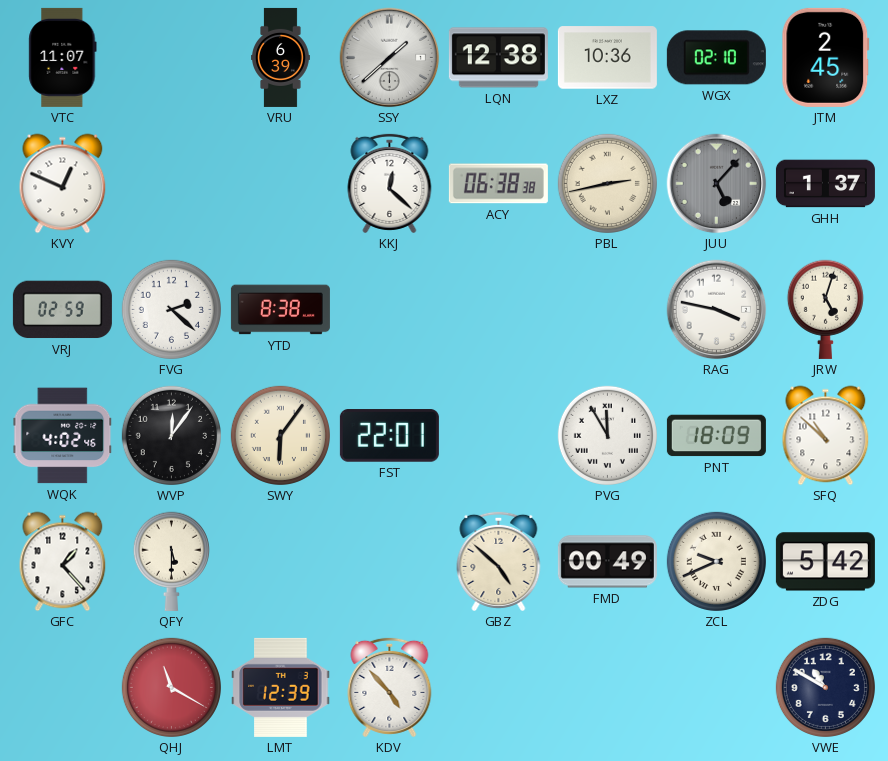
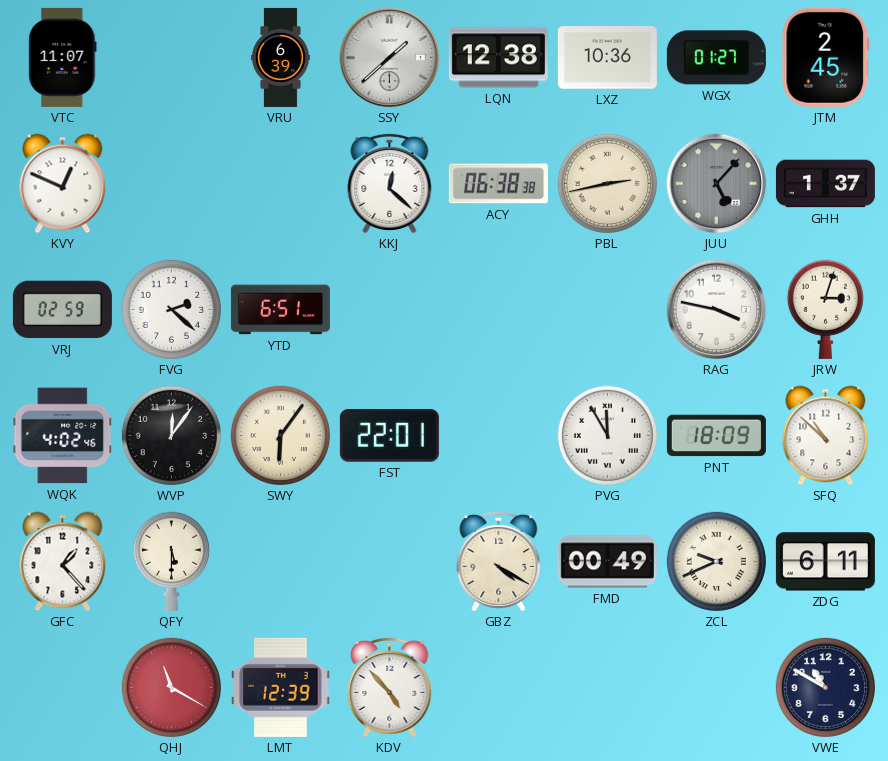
WGX: 02:10 -> 01:27
YTD: 8:38 -> 6:51
JRW: 5:03 -> 3:03
GBZ: 4:52 -> 4:20
ZDG: 5:42 -> 6:11
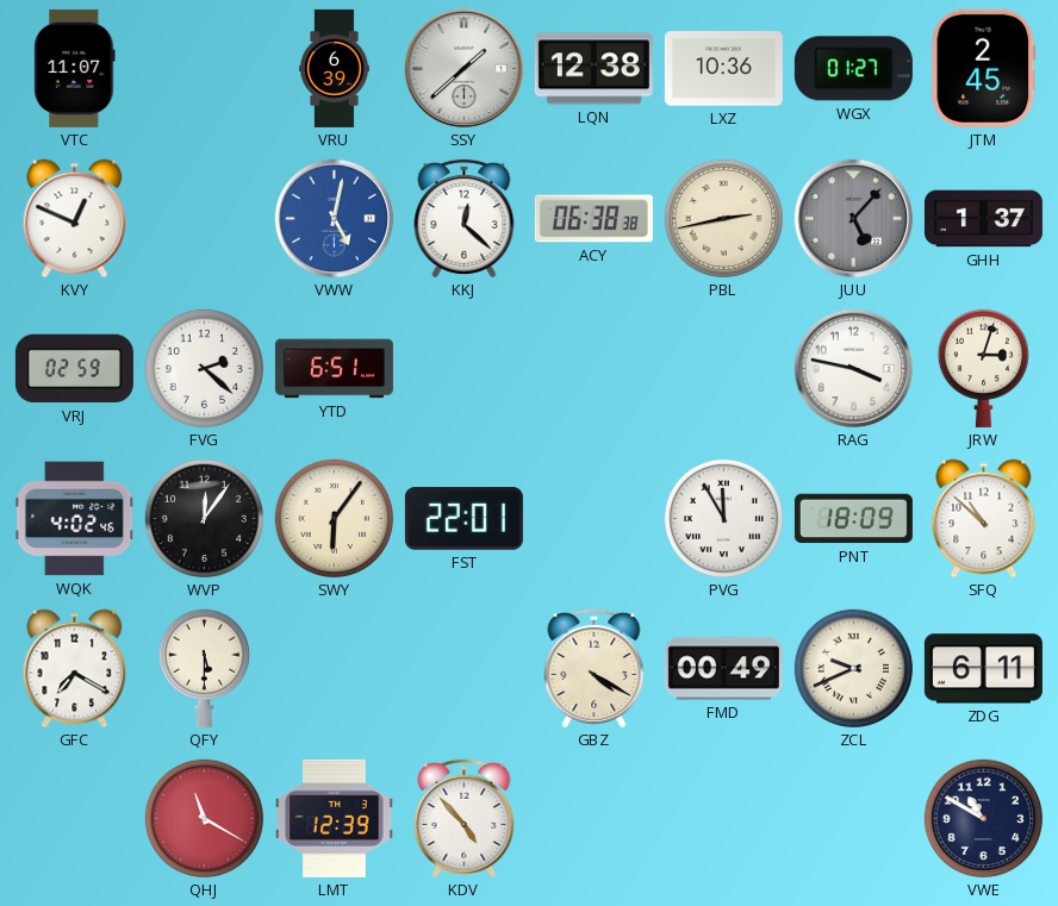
VWW: none -> 5:02
GFC: 1:23 -> 7:20
